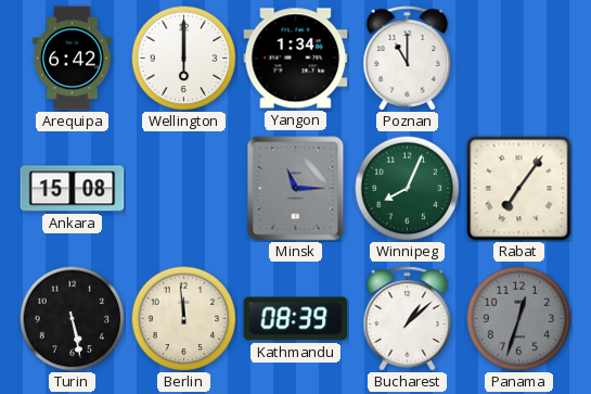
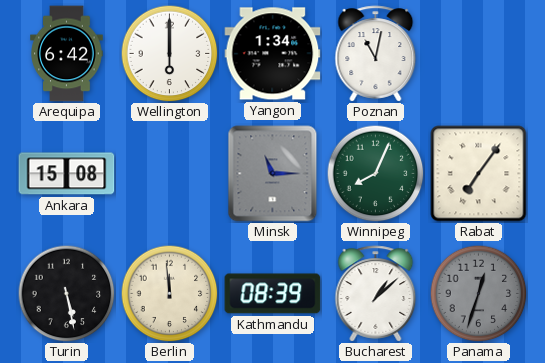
Poznan: 11:00 -> 11:02
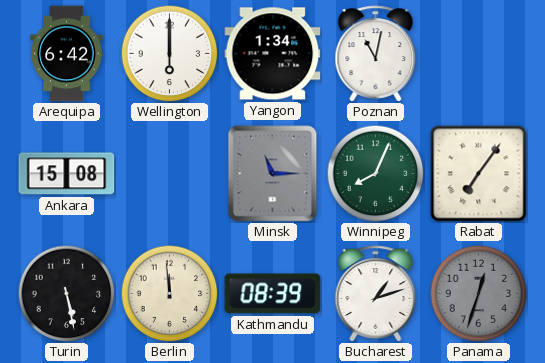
Bucharest: 1:08 -> 1:12
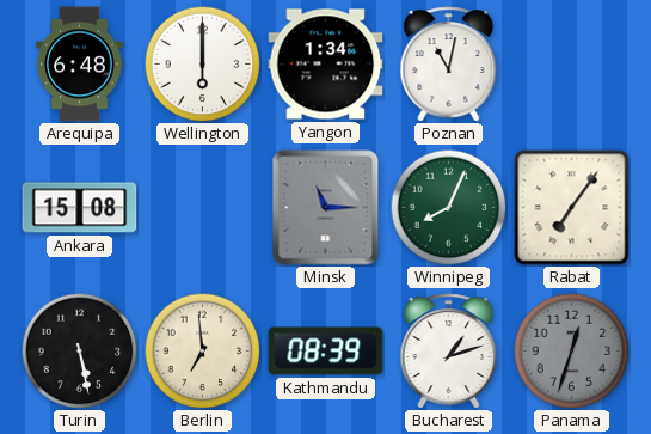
Arequipa: 6:42 -> 6:48
Berlin: 11:59 -> 6:59
